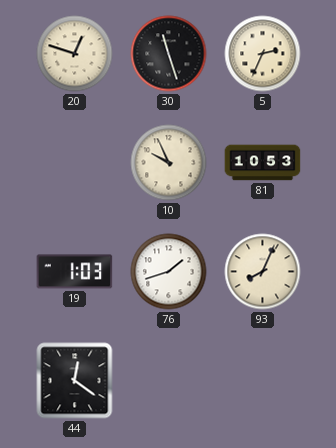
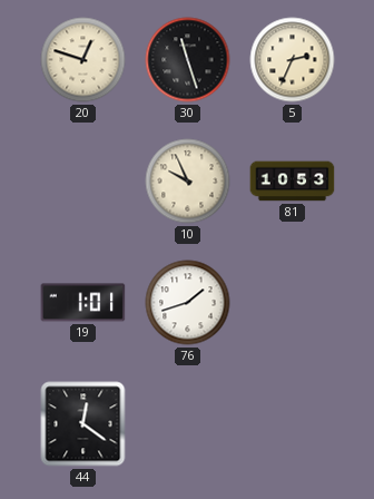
19: 1:03 -> 1:01
93: 8:04 -> none
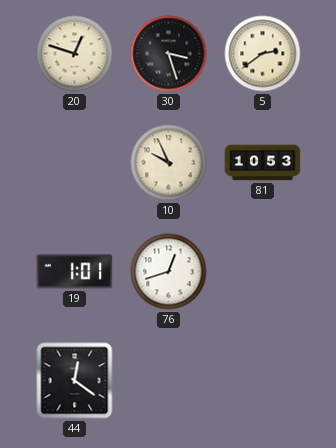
30: 11:27 -> 3:27
5: 2:34 -> 2:39
76: 1:42 -> 12:42
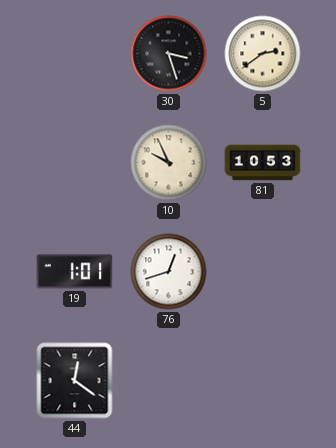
20: 12:48 -> none
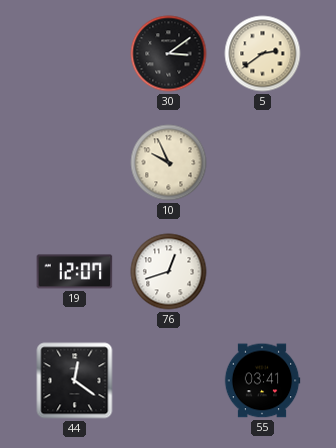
30: 3:27 -> 3:09
81: 10:53 -> none
19: 1:01 -> 12:07
55: none -> 03:41
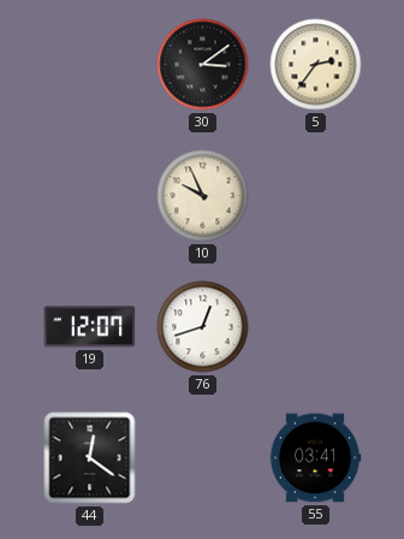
5: 2:39 -> 2:36
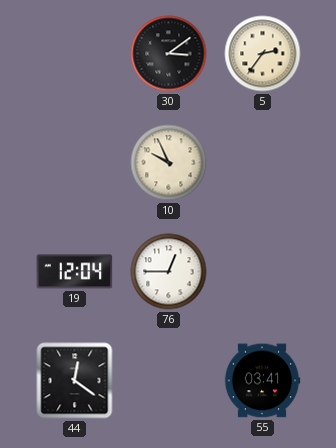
19: 12:07 -> 12:04
76: 12:42 -> 12:45
